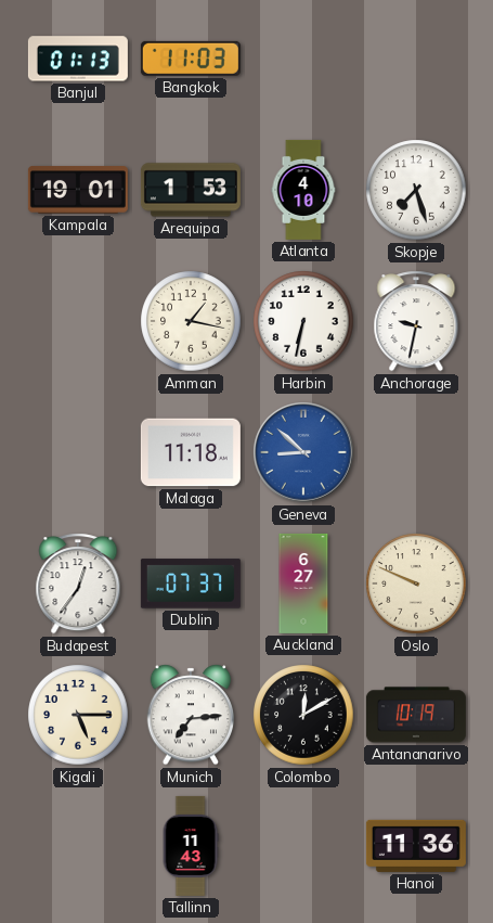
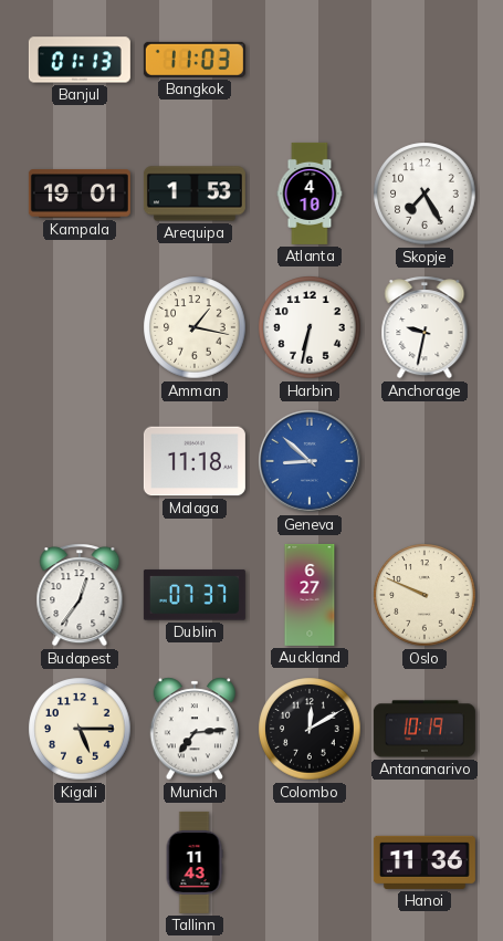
Skopje: 7:27 -> 7:25
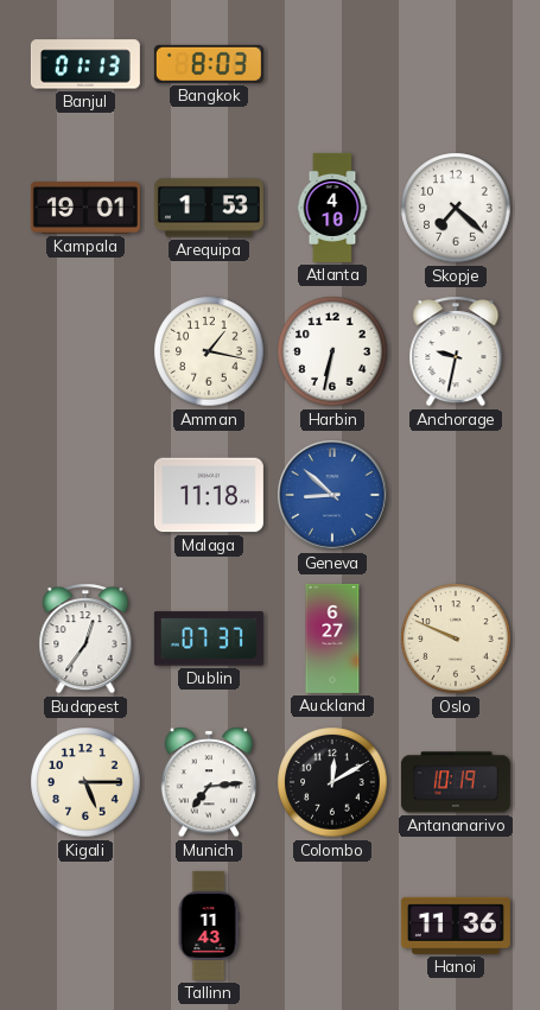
Bangkok: 11:03 -> 8:03
Skopje: 7:25 -> 7:22
